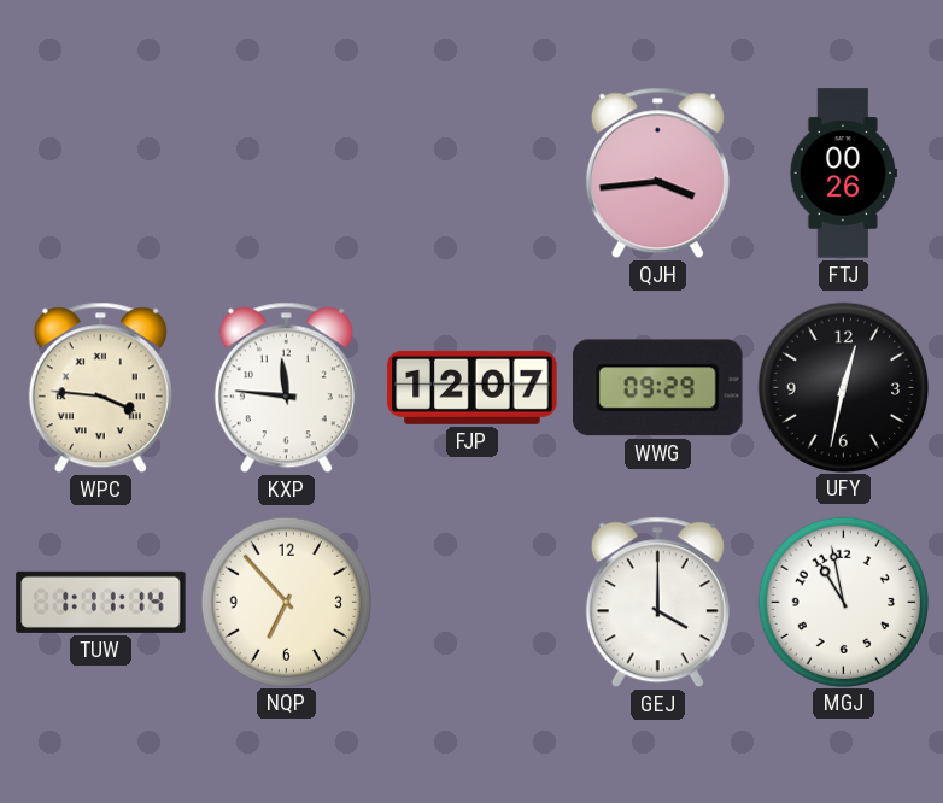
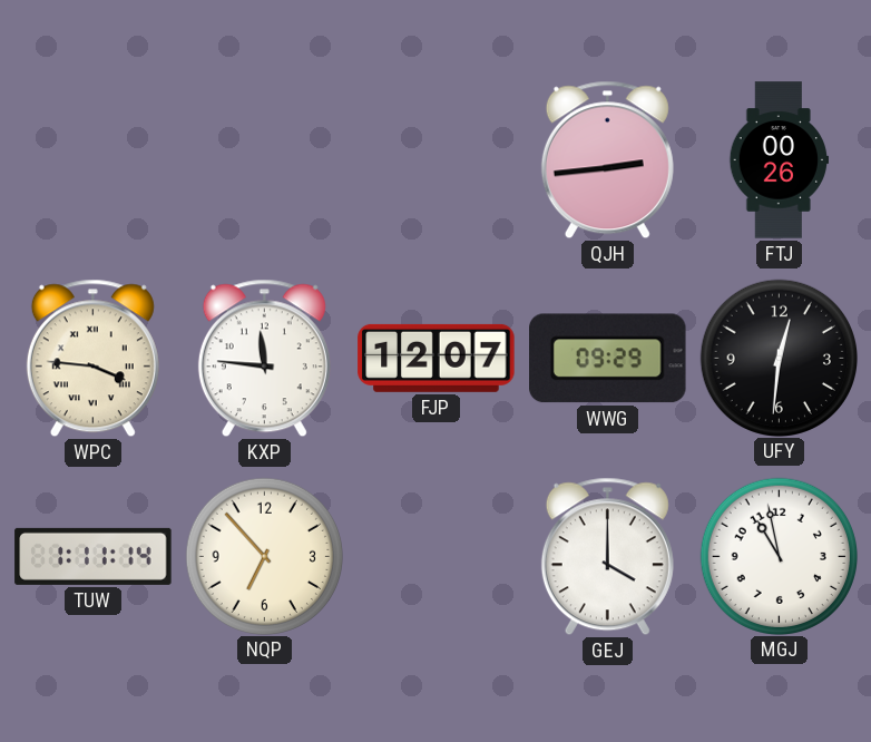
QJH: 3:44 -> 2:44
UFY: 12:32 -> 12:31
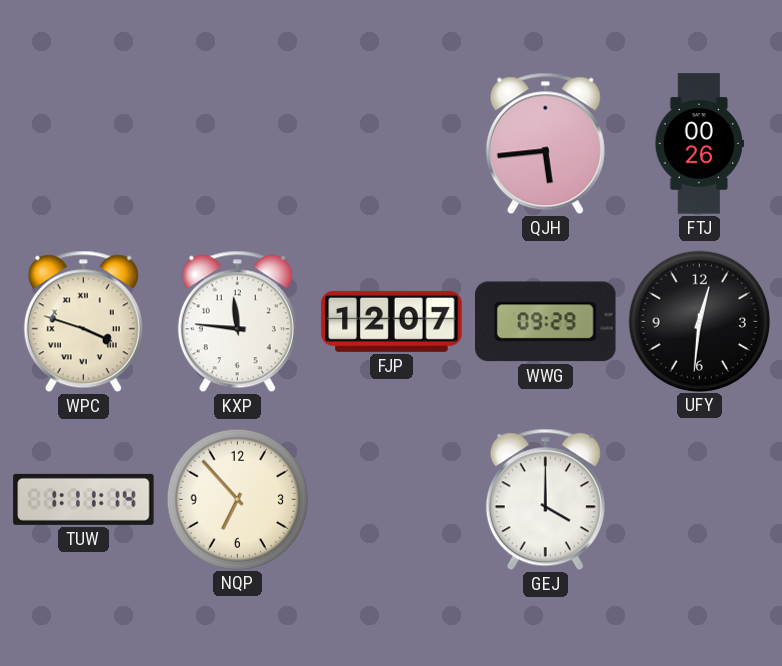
QJH: 2:44 -> 5:44
WPC: 3:46 -> 3:48
MGJ: 10:58 -> none
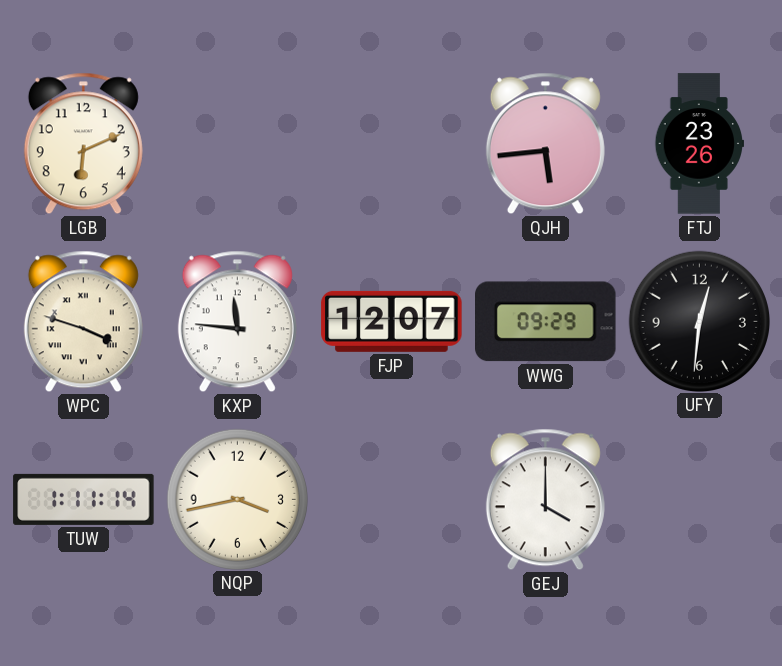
LGB: none -> 6:11
FTJ: 00:26 -> 23:26
NQP: 6:53 -> 3:43
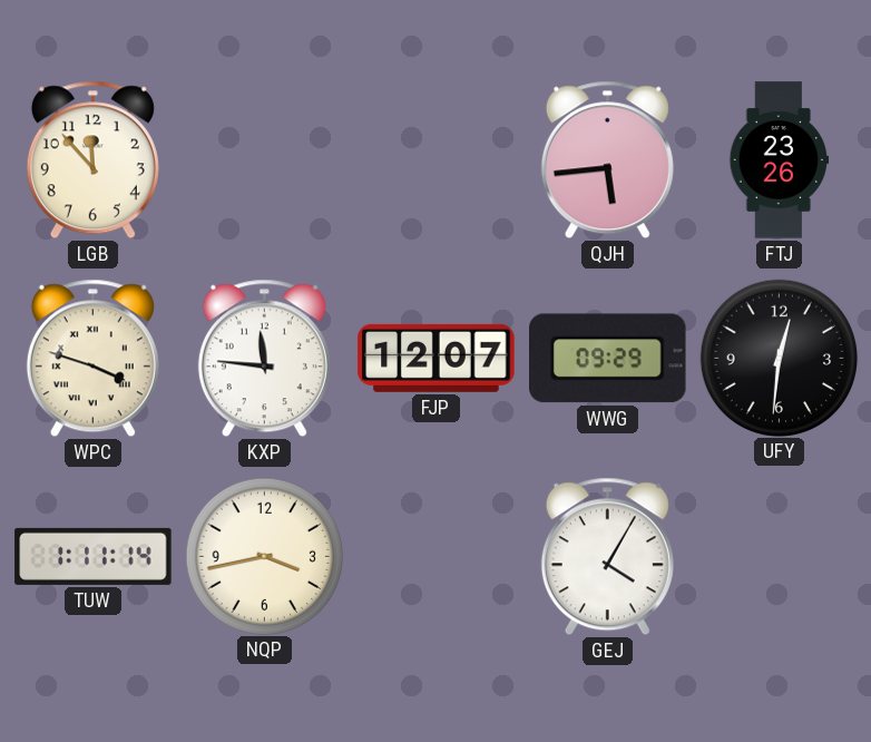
LGB: 6:11 -> 11:53
GEJ: 4:00 -> 4:05
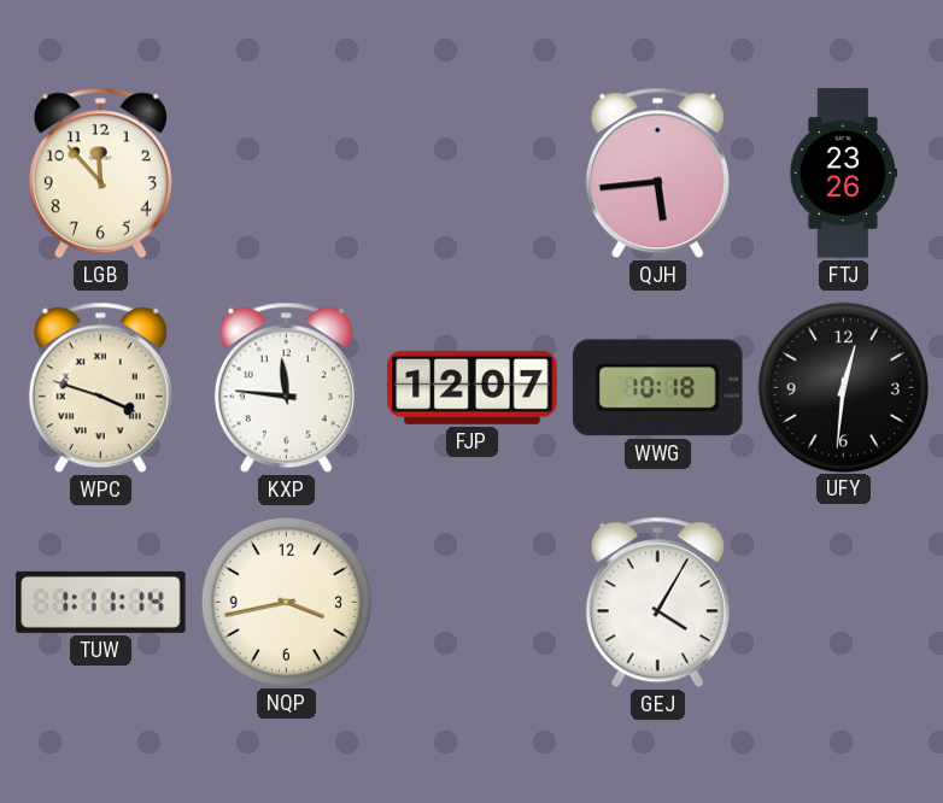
WWG: 09:29 -> 10:18
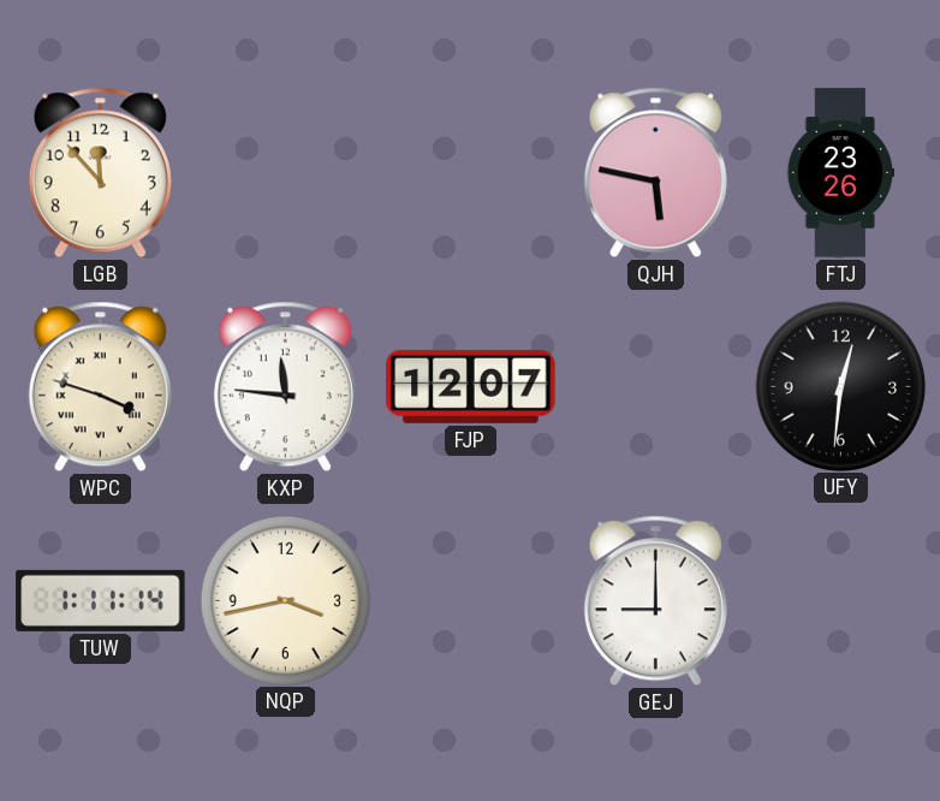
QJH: 5:44 -> 5:47
WWG: 10:18 -> none
GEJ: 4:05 -> 9:00
